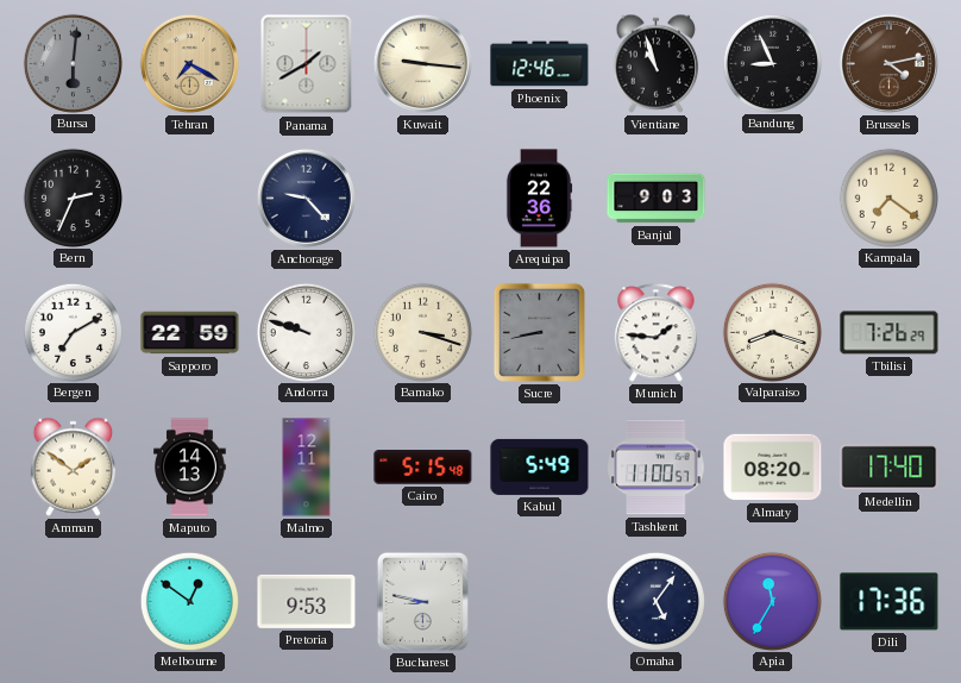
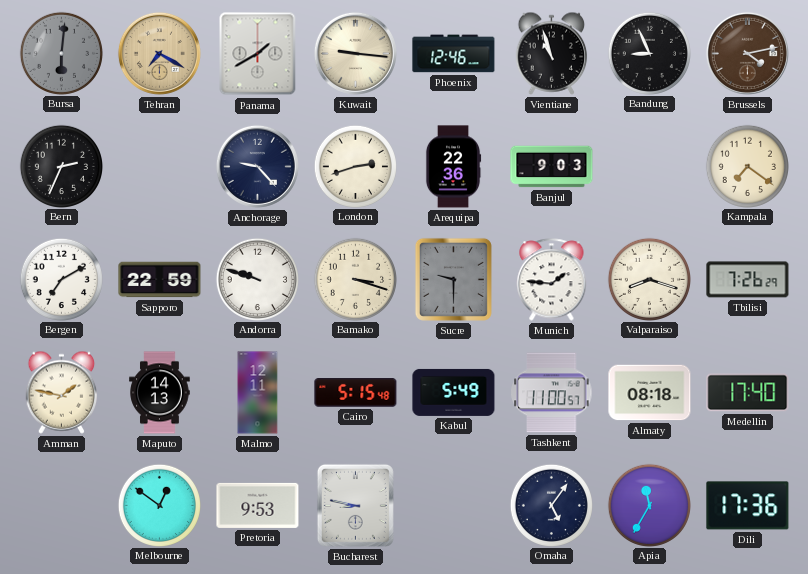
London: none -> 2:42
Sucre: 8:43 -> 9:30
Amman: 1:51 -> 1:47
Almaty: 08:20 -> 08:18
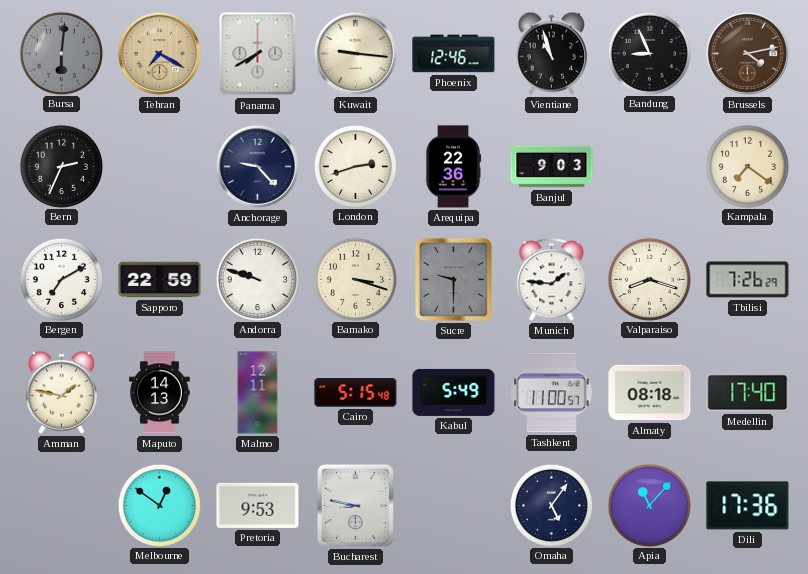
Panama: 1:40 -> 7:40
Apia: 11:35 -> 11:07
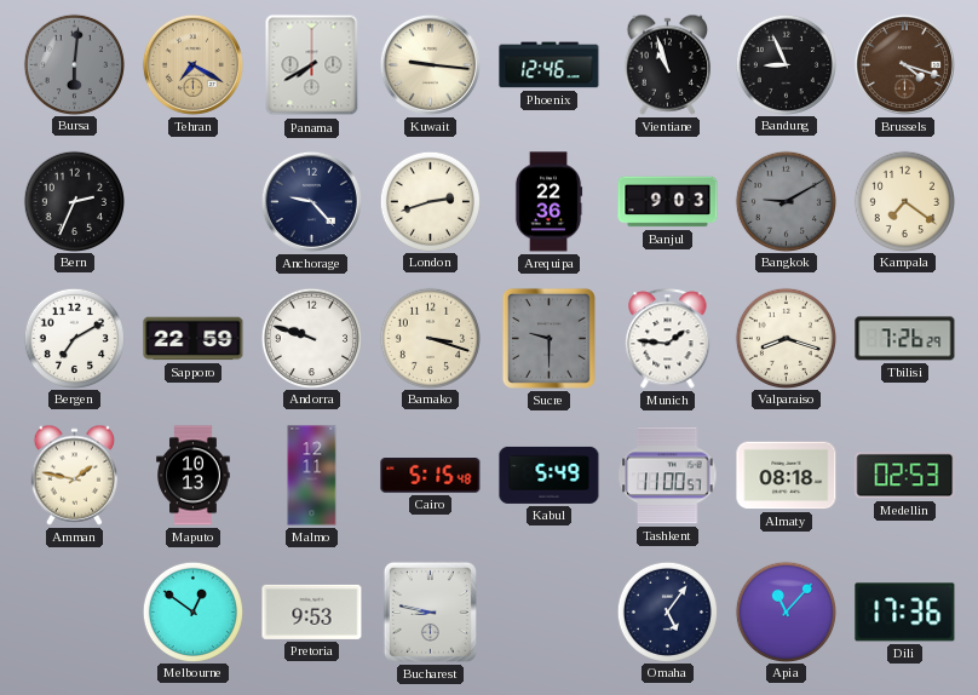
Brussels: 4:13 -> 4:18
Bangkok: none -> 9:10
Maputo: 14:13 -> 10:13
Medellin: 17:40 -> 02:53
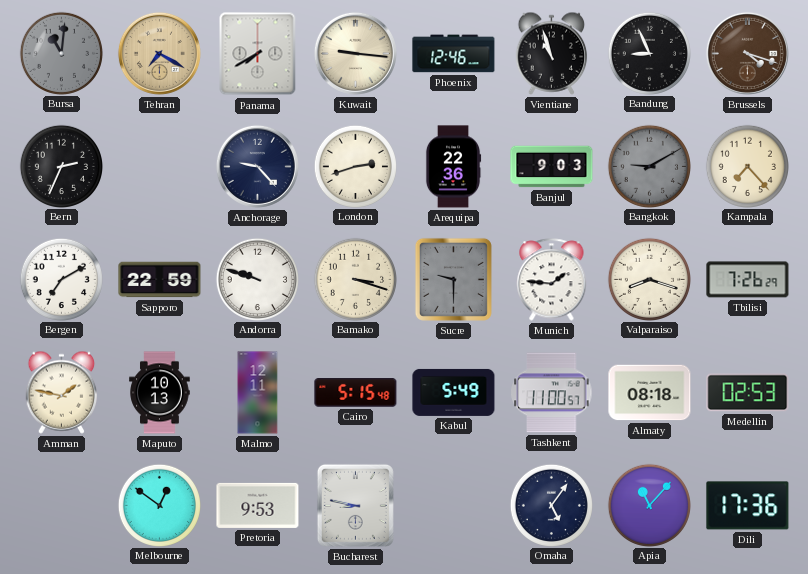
Bursa: 6:01 -> 11:01
Kampala: 7:21 -> 7:23
